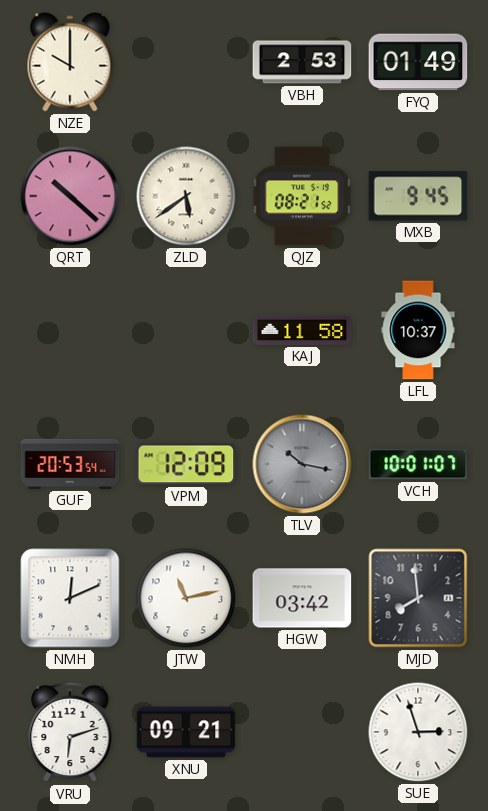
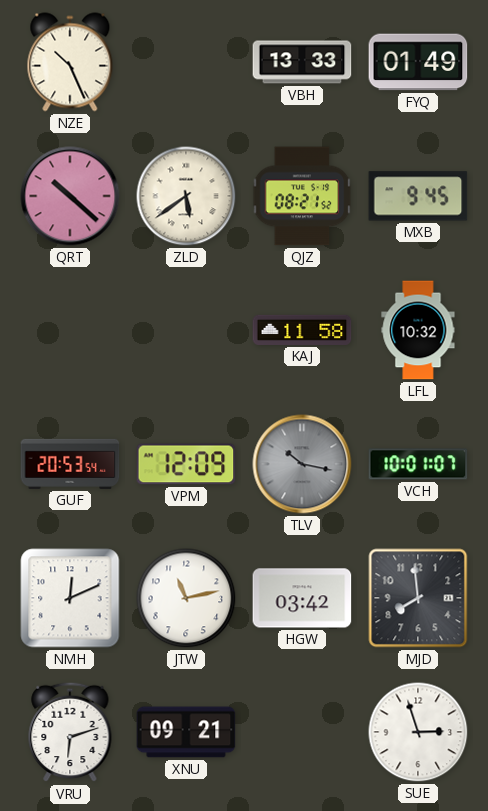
NZE: 10:00 -> 10:26
VBH: 2:53 -> 13:33
LFL: 10:37 -> 10:32
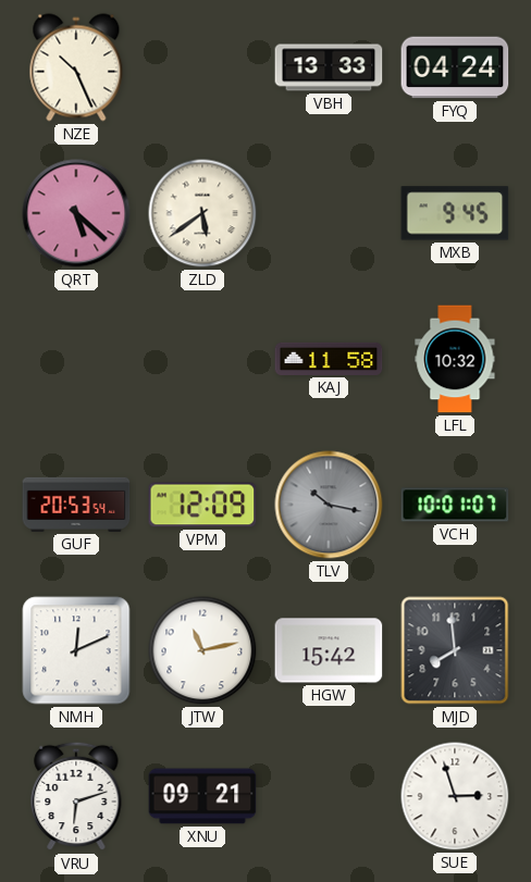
FYQ: 01:49 -> 04:24
QRT: 10:22 -> 5:22
QJZ: 08:21 -> none
HGW: 03:42 -> 15:42
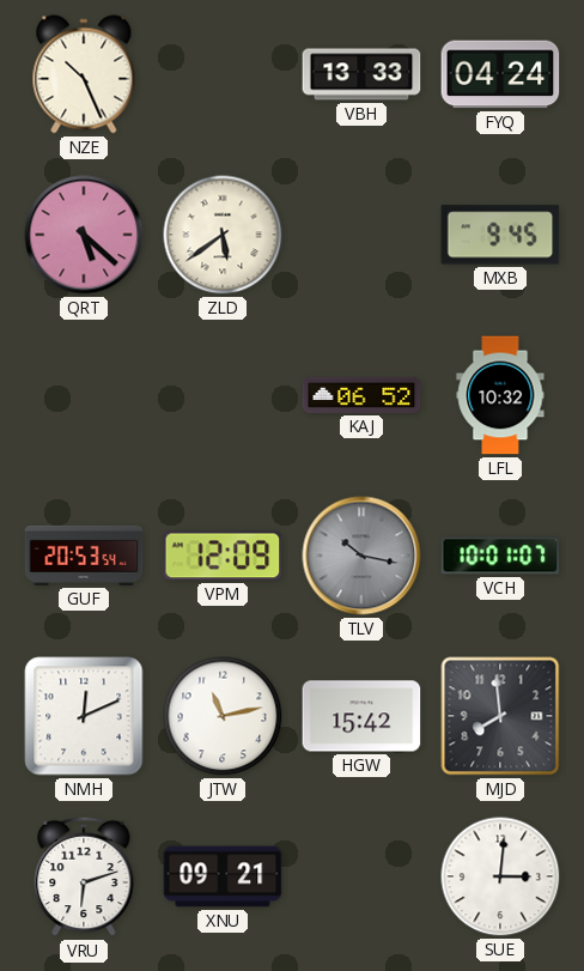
KAJ: 11:58 -> 06:52
SUE: 2:57 -> 3:01
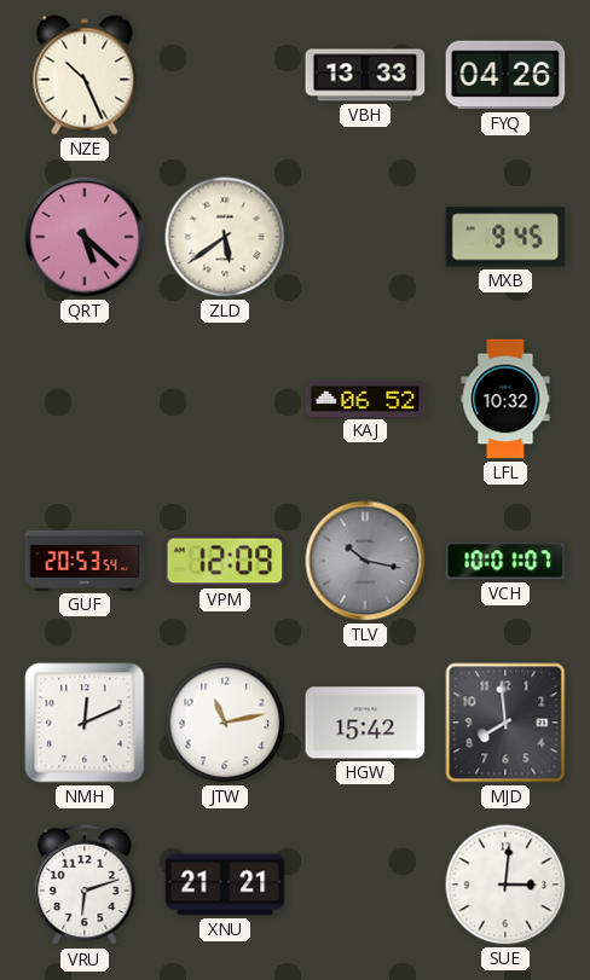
FYQ: 04:24 -> 04:26
XNU: 09:21 -> 21:21
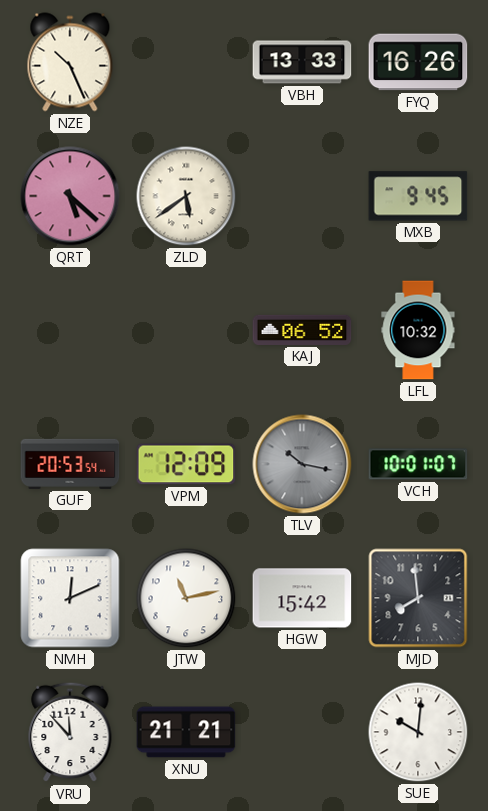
FYQ: 04:26 -> 16:26
VRU: 6:12 -> 11:53
SUE: 3:01 -> 10:01
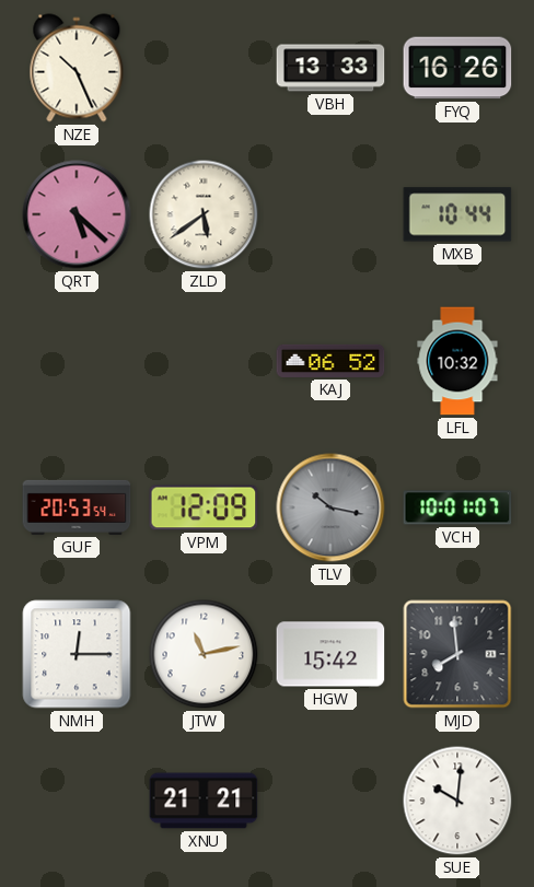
MXB: 9:45 -> 10:44
NMH: 12:11 -> 12:15
VRU: 11:53 -> none
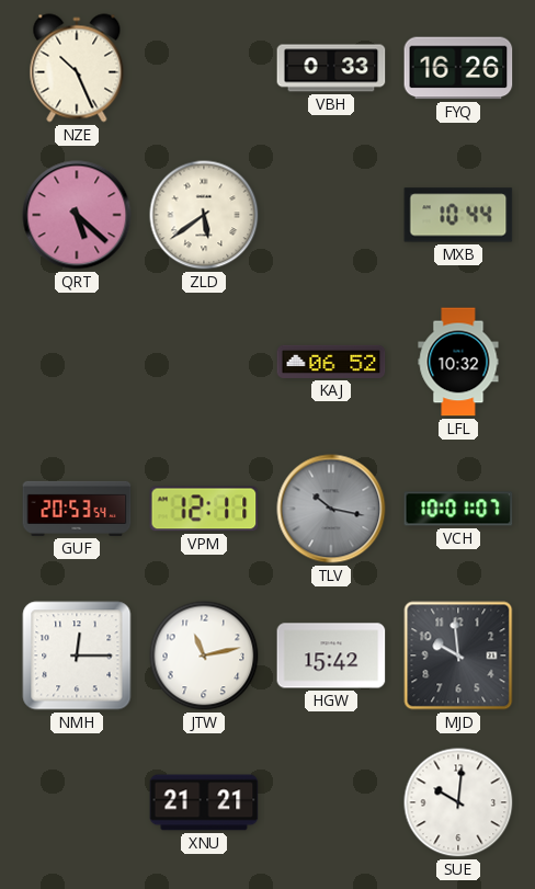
VBH: 13:33 -> 0:33
VPM: 12:09 -> 12:11
MJD: 7:59 -> 9:59
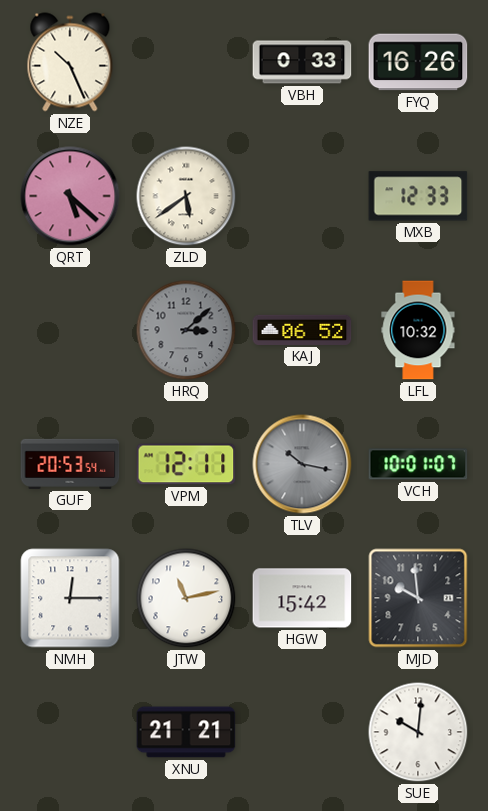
MXB: 10:44 -> 12:33
HRQ: none -> 3:08
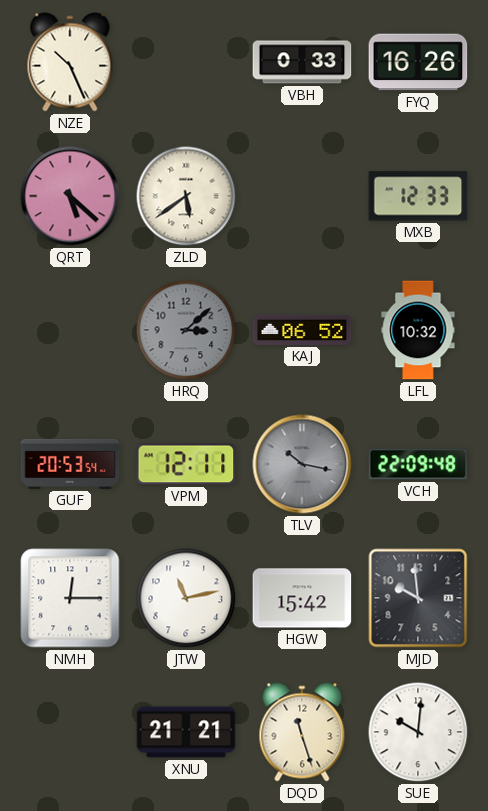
VCH: 10:01 -> 22:09
DQD: none -> 11:27
